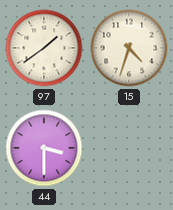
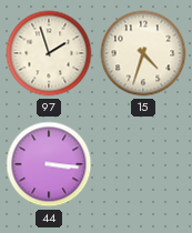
97: 1:39 -> 1:57
44: 3:30 -> 3:16
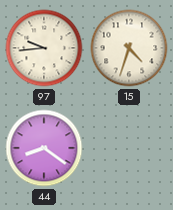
97: 1:57 -> 9:44
44: 3:16 -> 8:21
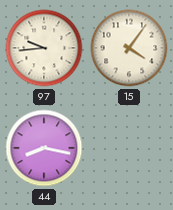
15: 4:33 -> 4:06
44: 8:21 -> 8:17
